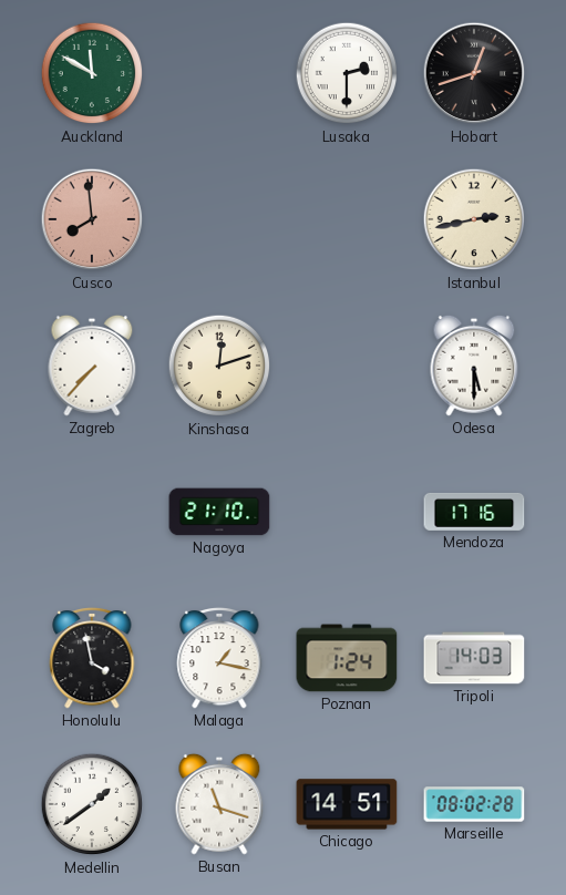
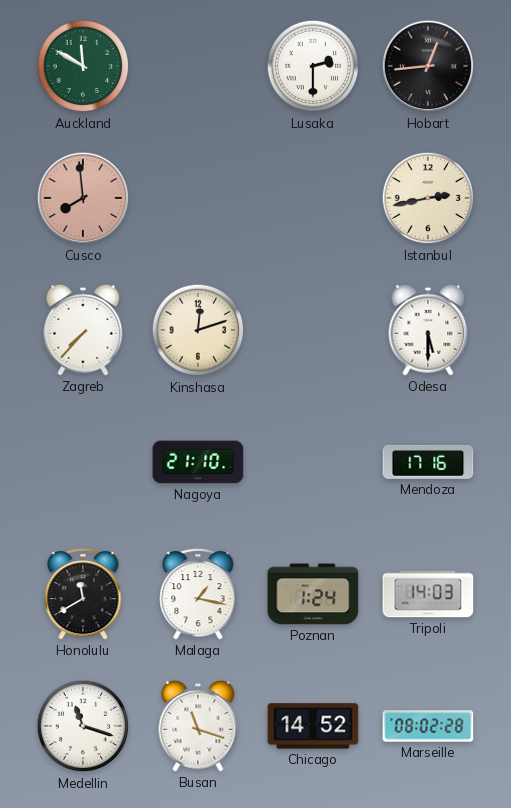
Hobart: 12:42 -> 12:44
Honolulu: 3:58 -> 11:40
Medellin: 1:39 -> 11:18
Chicago: 14:51 -> 14:52
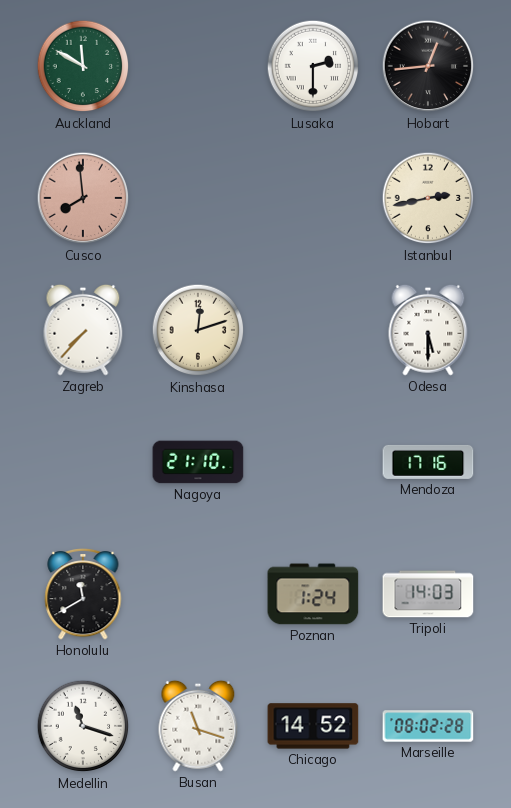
Malaga: 1:17 -> none
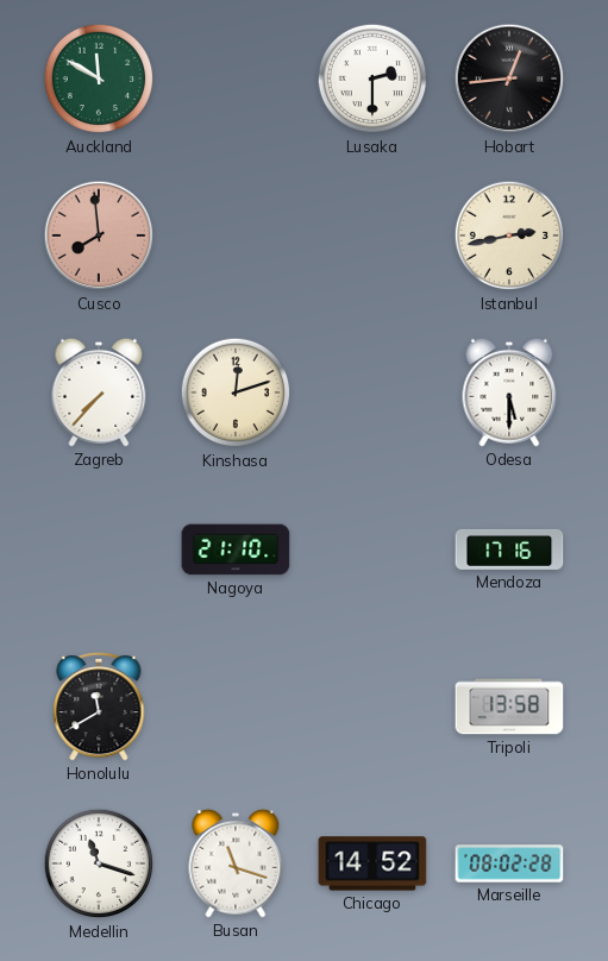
Poznan: 1:24 -> none
Tripoli: 14:03 -> 13:58
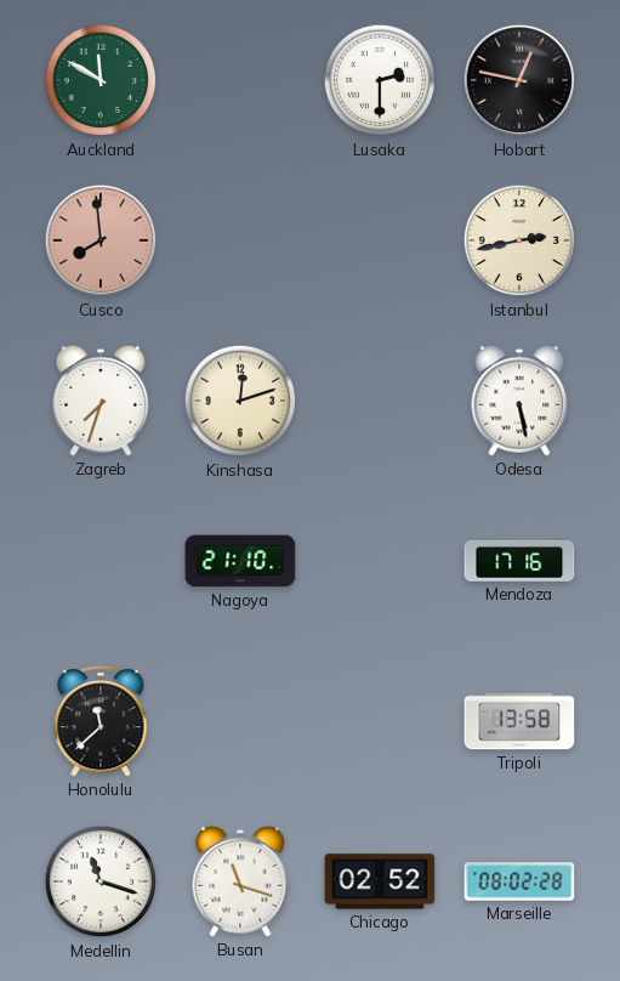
Hobart: 12:44 -> 12:47
Zagreb: 7:37 -> 7:33
Odesa: 5:30 -> 5:28
Honolulu: 11:40 -> 11:38
Chicago: 14:52 -> 02:52
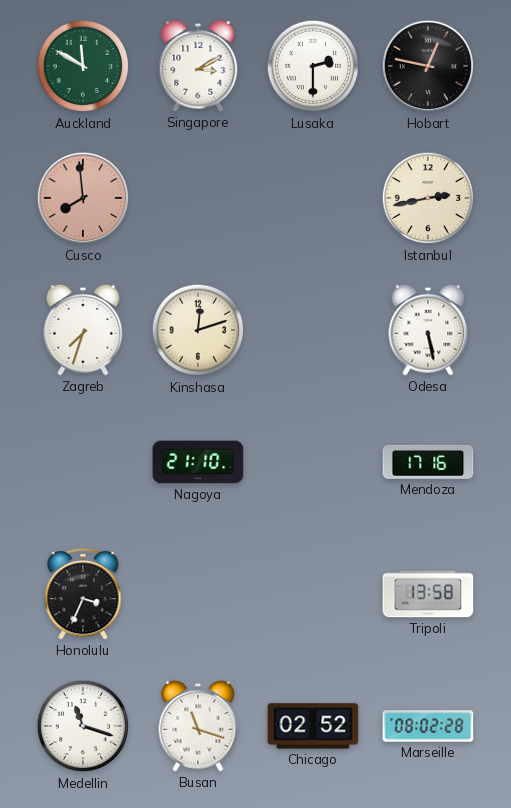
Singapore: none -> 3:10
Honolulu: 11:38 -> 3:34
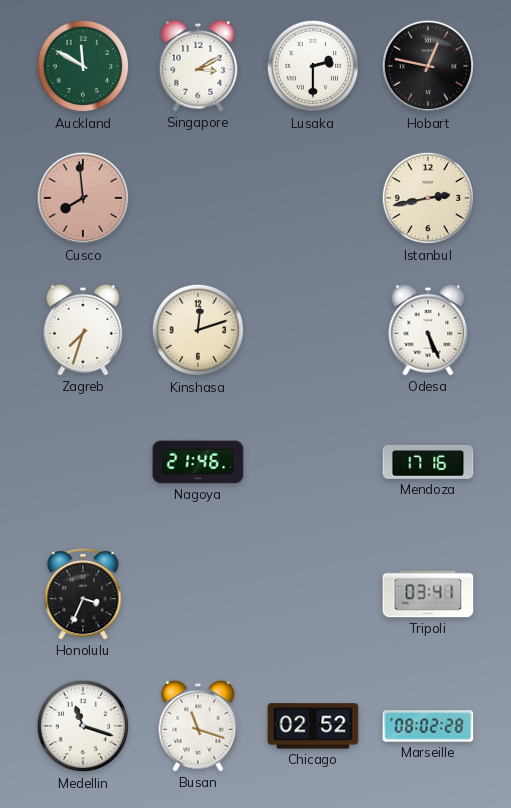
Odesa: 5:28 -> 5:26
Nagoya: 21:10 -> 21:46
Tripoli: 13:58 -> 03:41
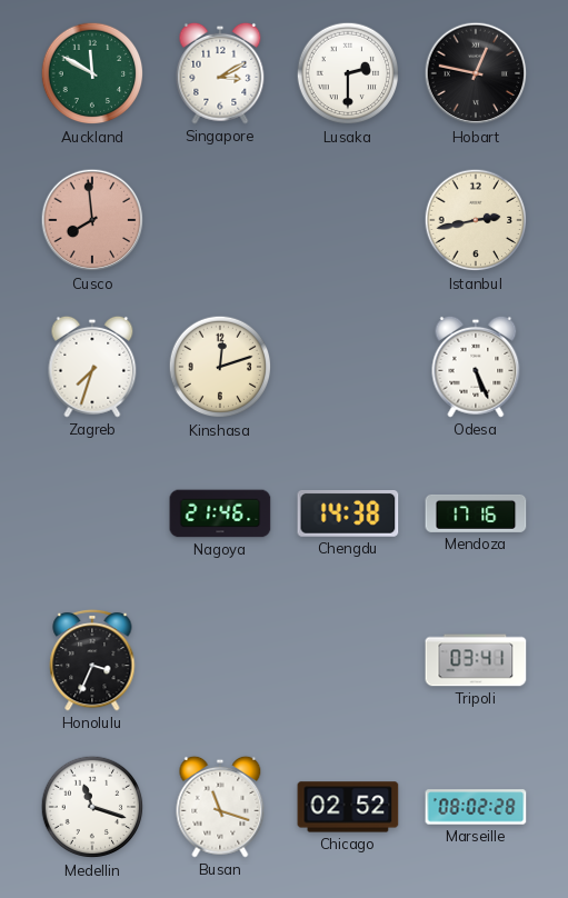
Chengdu: none -> 14:38
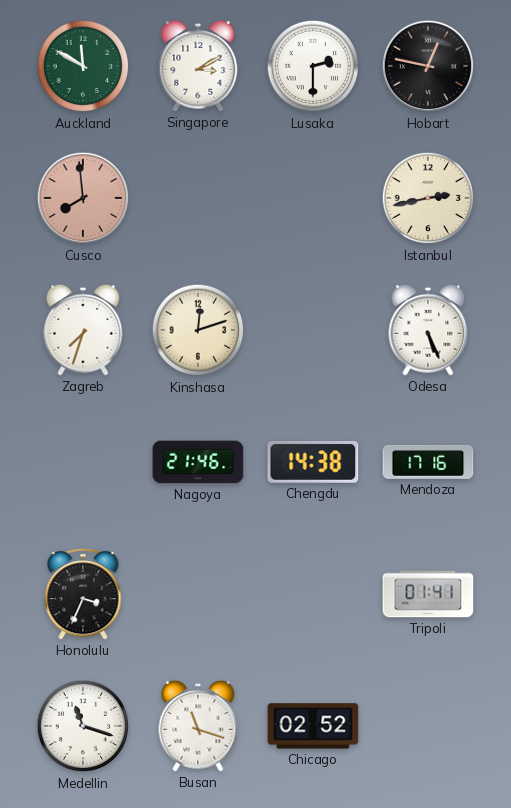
Tripoli: 03:41 -> 01:41
Marseille: 08:02 -> none
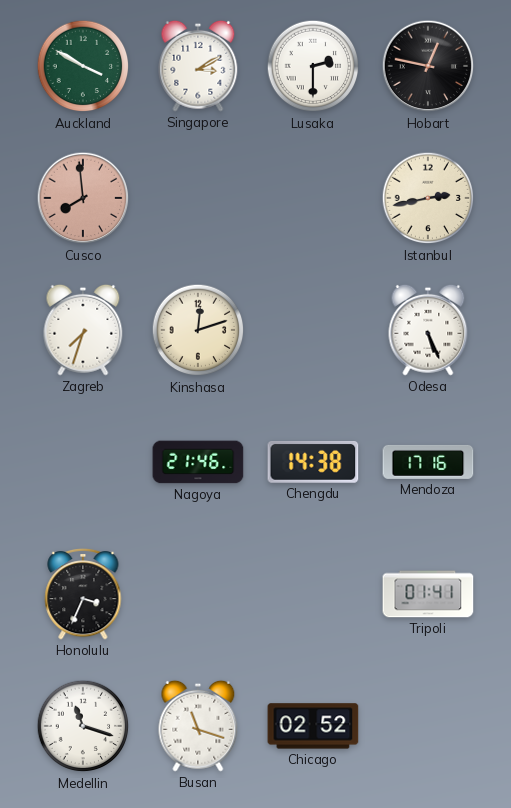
Auckland: 11:50 -> 3:50
